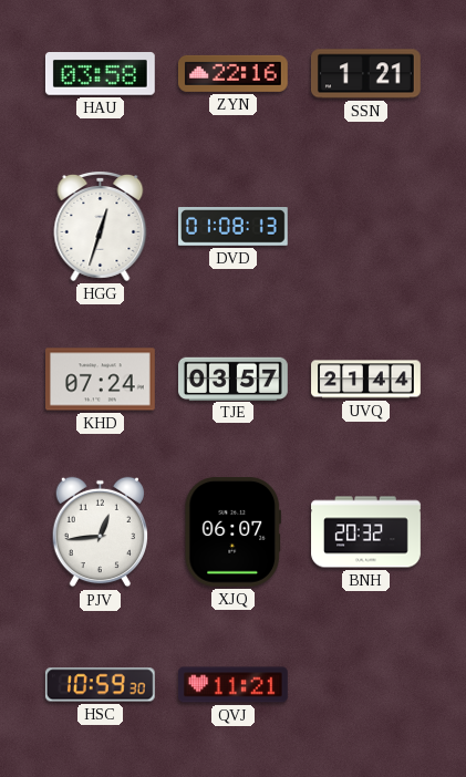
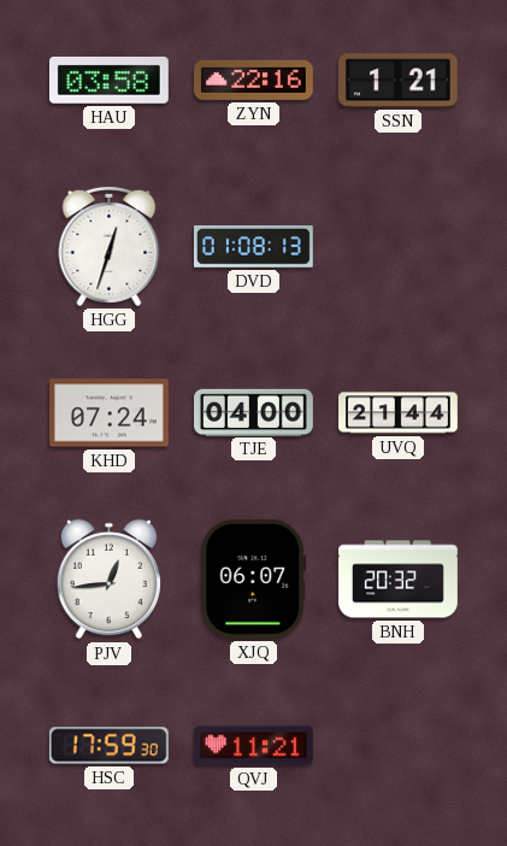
TJE: 03:57 -> 04:00
HSC: 10:59 -> 17:59
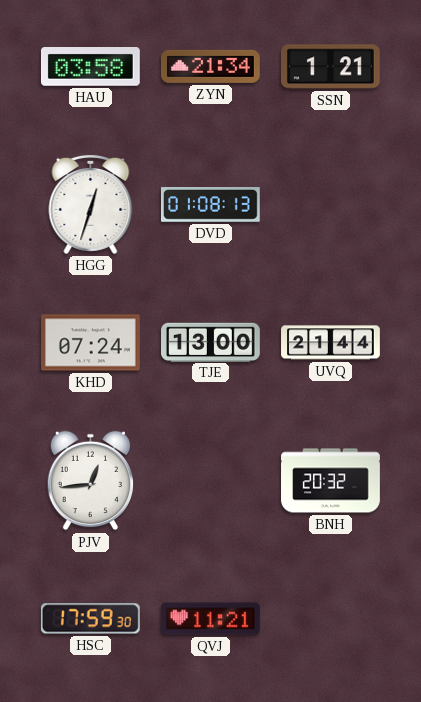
ZYN: 22:16 -> 21:34
TJE: 04:00 -> 13:00
XJQ: 06:07 -> none
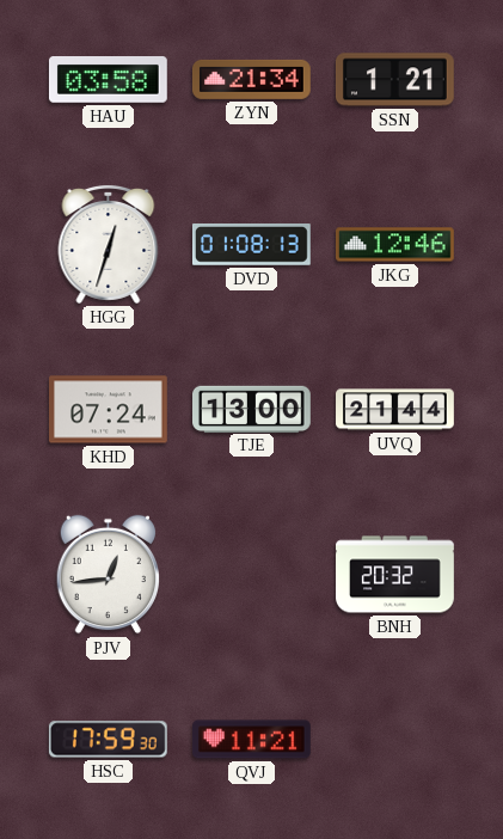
JKG: none -> 12:46
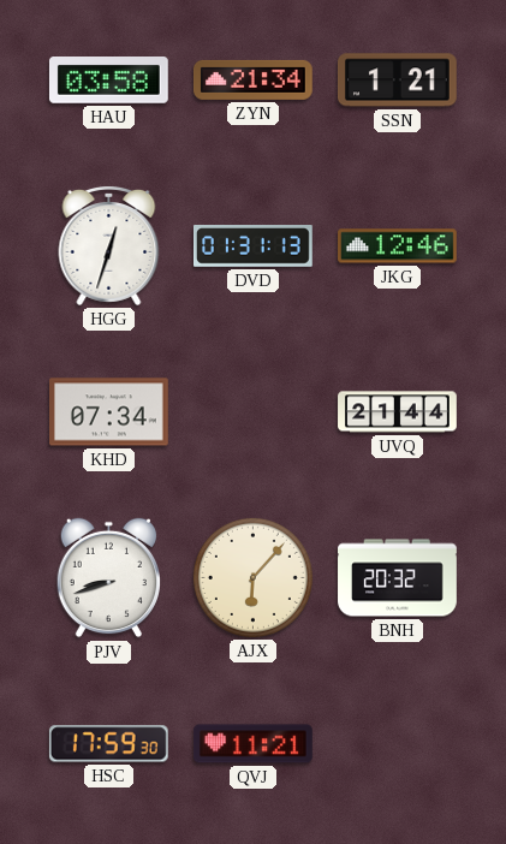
DVD: 01:08 -> 01:31
KHD: 07:24 -> 07:34
TJE: 13:00 -> none
PJV: 12:44 -> 8:42
AJX: none -> 6:07
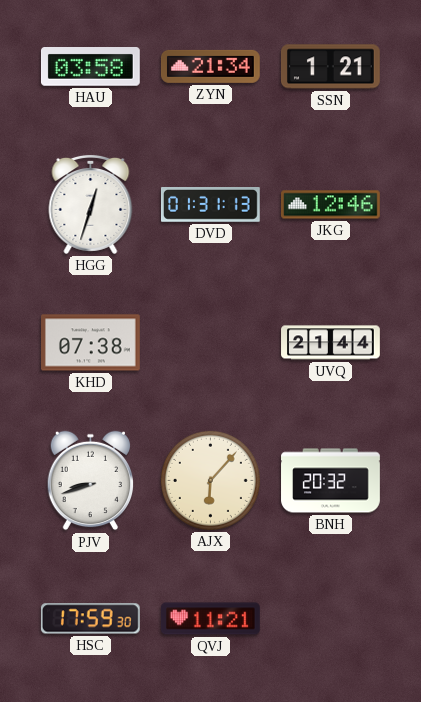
KHD: 07:34 -> 07:38
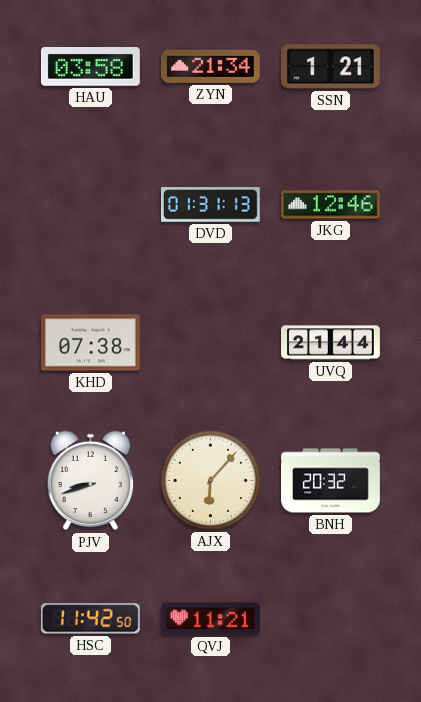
HGG: 12:33 -> none
HSC: 17:59 -> 11:42
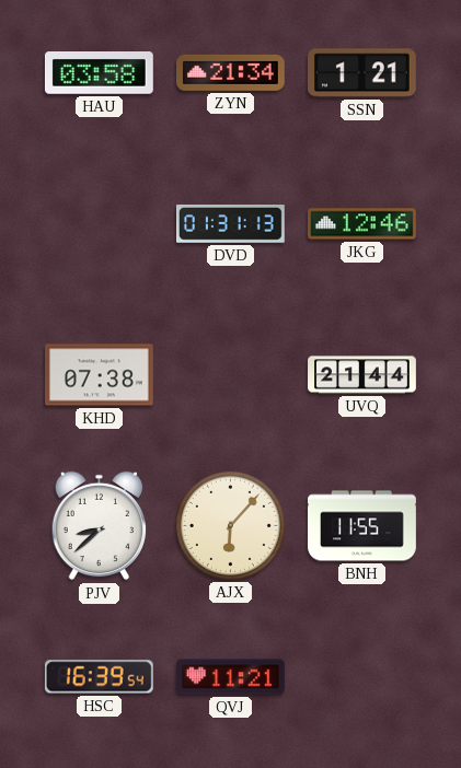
PJV: 8:42 -> 8:38
BNH: 20:32 -> 11:55
HSC: 11:42 -> 16:39
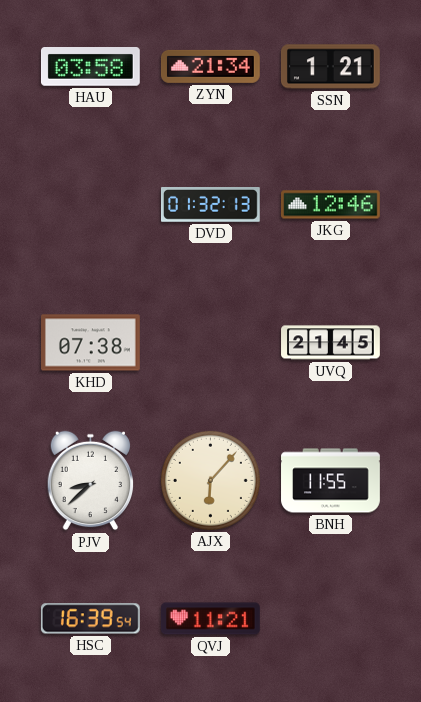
DVD: 01:31 -> 01:32
UVQ: 21:44 -> 21:45
